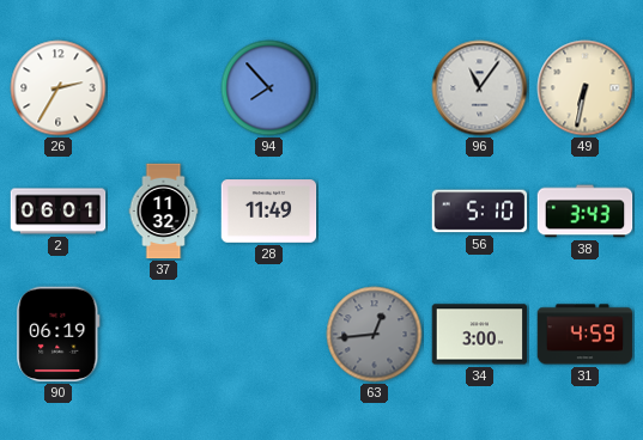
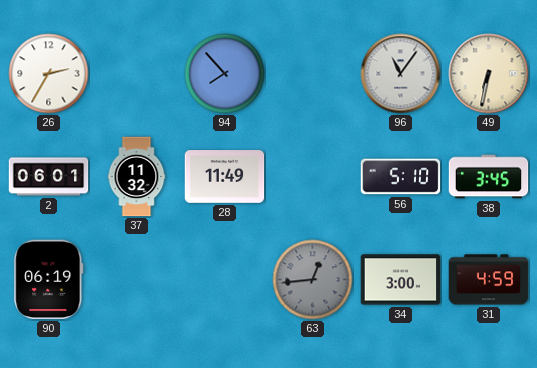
38: 3:43 -> 3:45
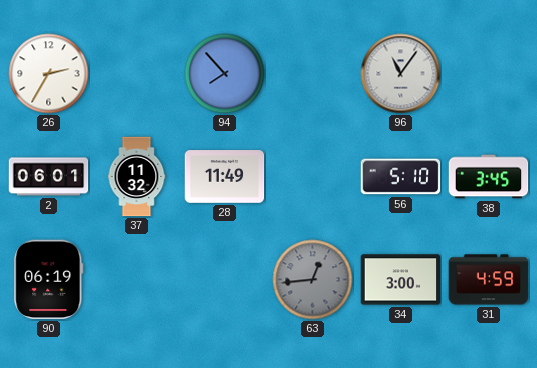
49: 6:32 -> none
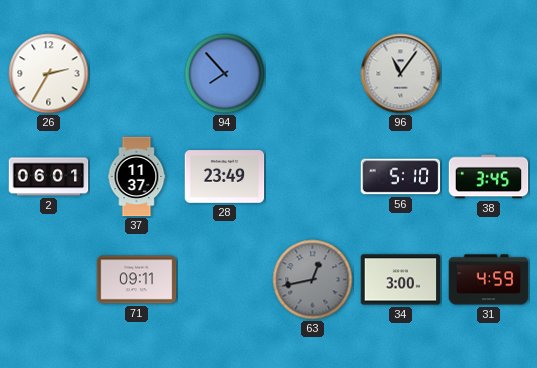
37: 11:32 -> 11:37
28: 11:49 -> 23:49
90: 06:19 -> none
71: none -> 09:11
63: 12:44 -> 12:43
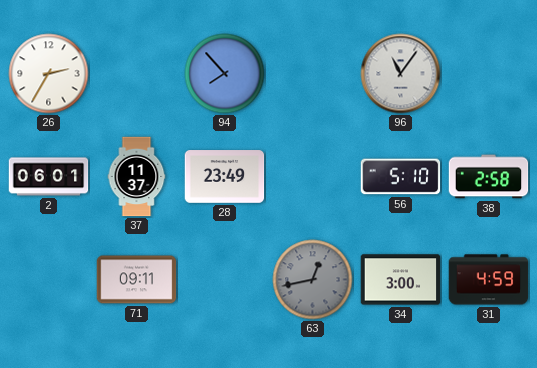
38: 3:45 -> 2:58
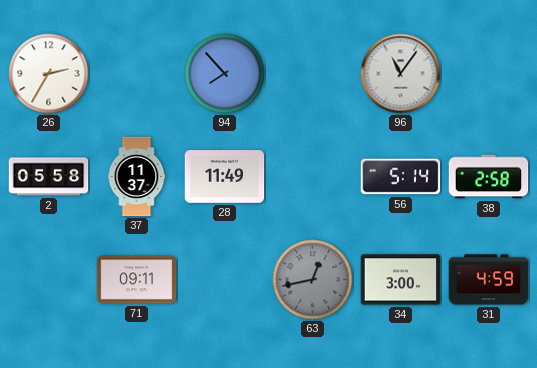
2: 06:01 -> 05:58
28: 23:49 -> 11:49
56: 5:10 -> 5:14
